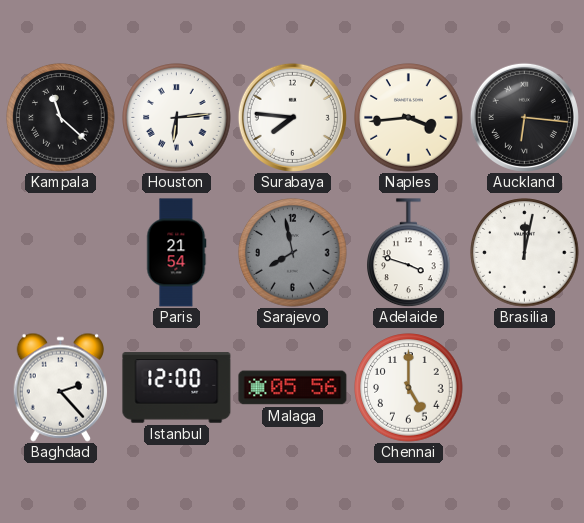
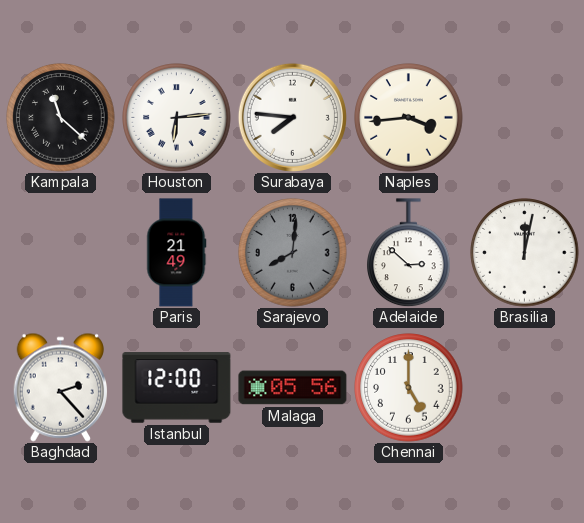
Auckland: 6:16 -> none
Paris: 21:54 -> 21:49
Sarajevo: 7:58 -> 8:01
Adelaide: 3:48 -> 2:52
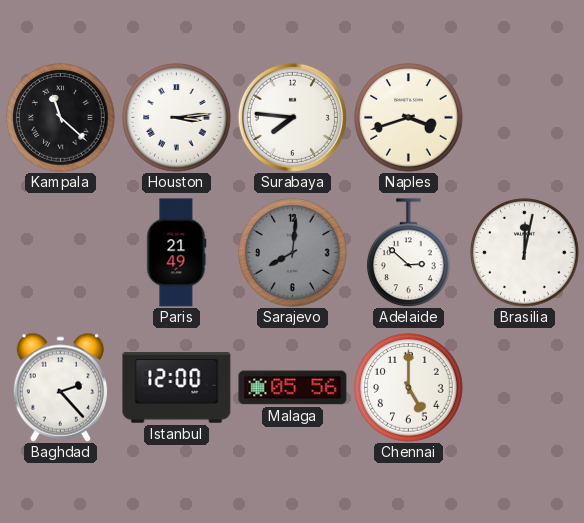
Houston: 6:14 -> 3:14
Naples: 3:44 -> 3:42
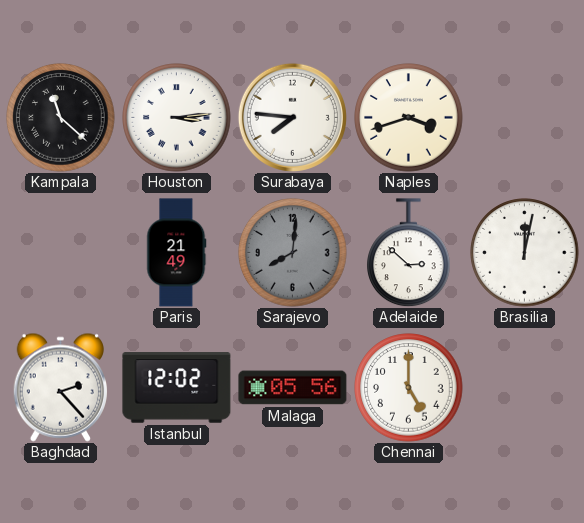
Istanbul: 12:00 -> 12:02
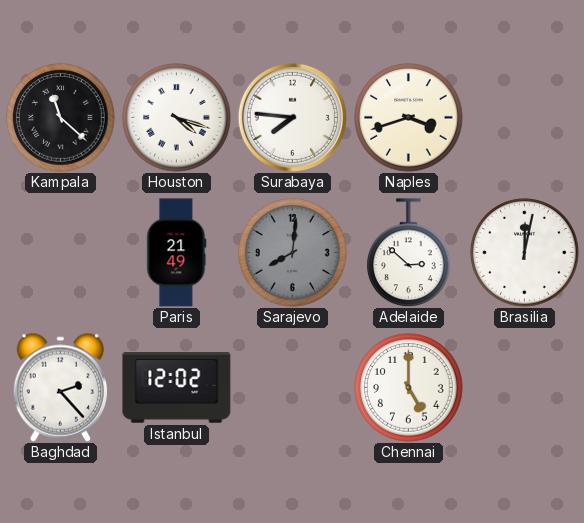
Houston: 3:14 -> 4:18
Malaga: 05:56 -> none
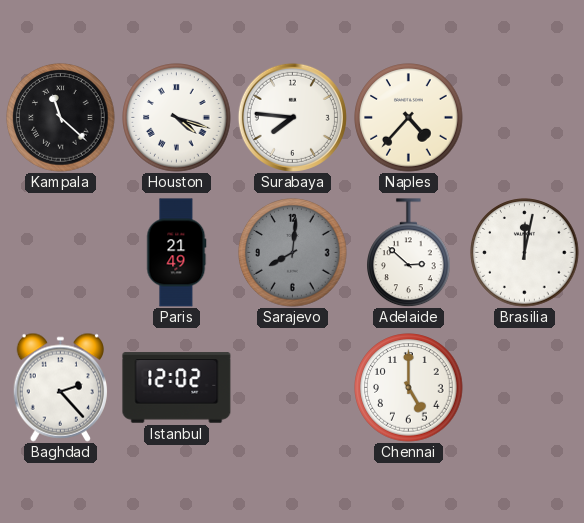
Naples: 3:42 -> 4:37
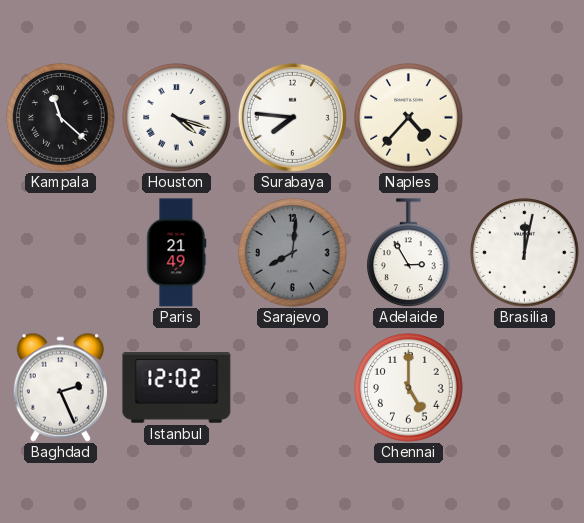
Adelaide: 2:52 -> 2:55
Baghdad: 2:23 -> 2:26
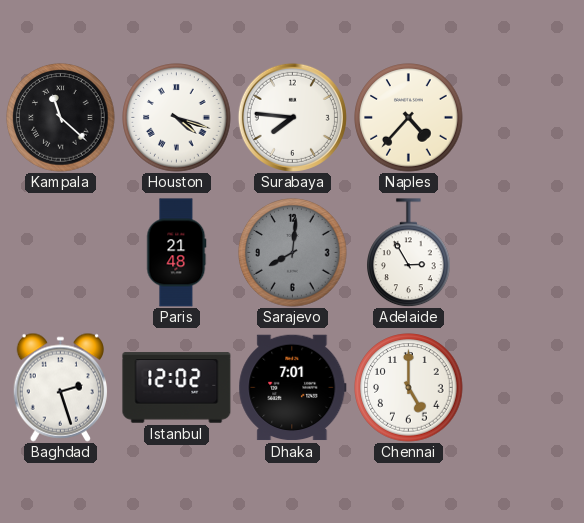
Paris: 21:49 -> 21:48
Brasilia: 12:02 -> none
Baghdad: 2:26 -> 2:27
Dhaka: none -> 7:01
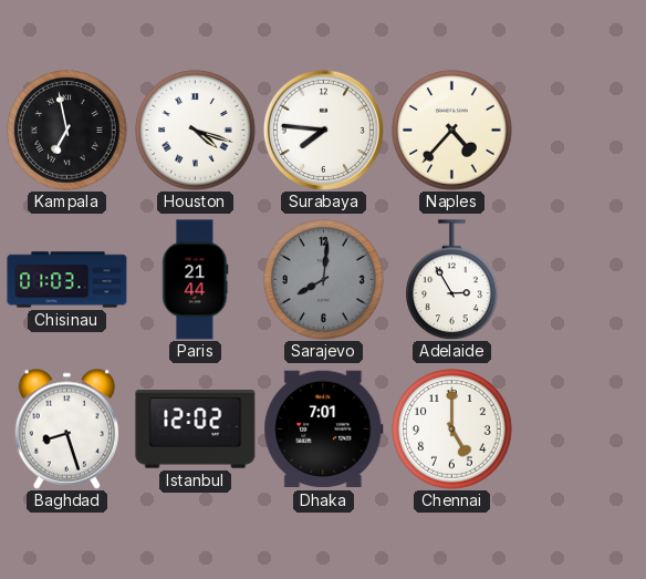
Kampala: 11:22 -> 6:58
Chisinau: none -> 01:03
Paris: 21:48 -> 21:44
Baghdad: 2:27 -> 8:27
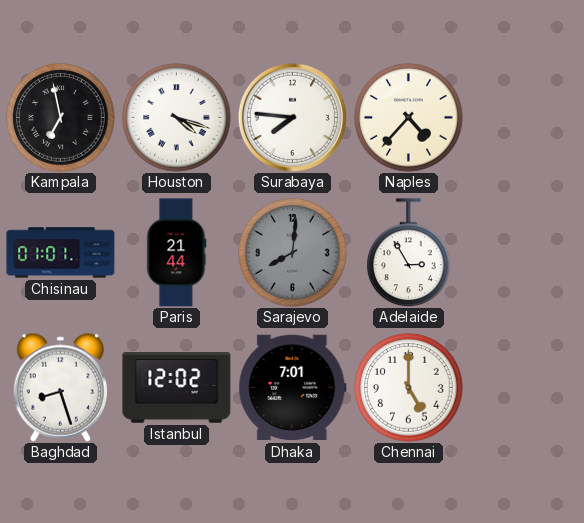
Chisinau: 01:03 -> 01:01
